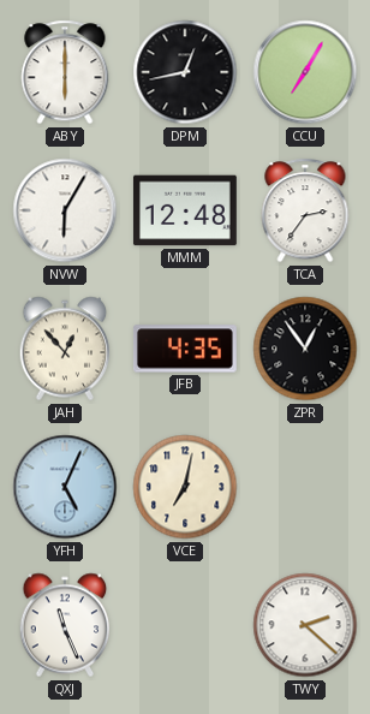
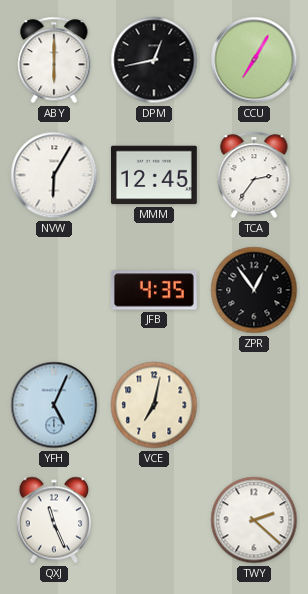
MMM: 12:48 -> 12:45
JAH: 12:53 -> none
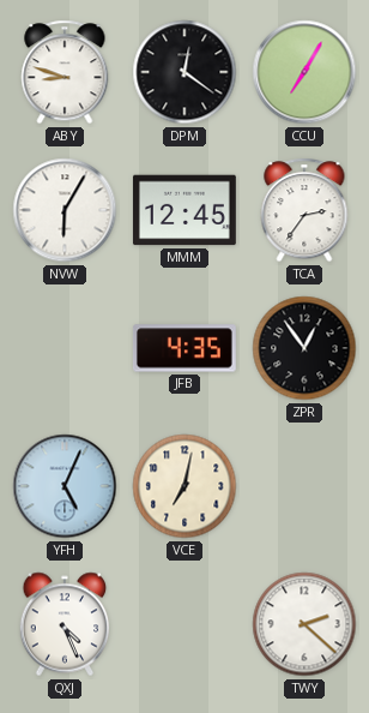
ABY: 6:00 -> 8:48
DPM: 12:43 -> 12:21
QXJ: 11:26 -> 4:26
